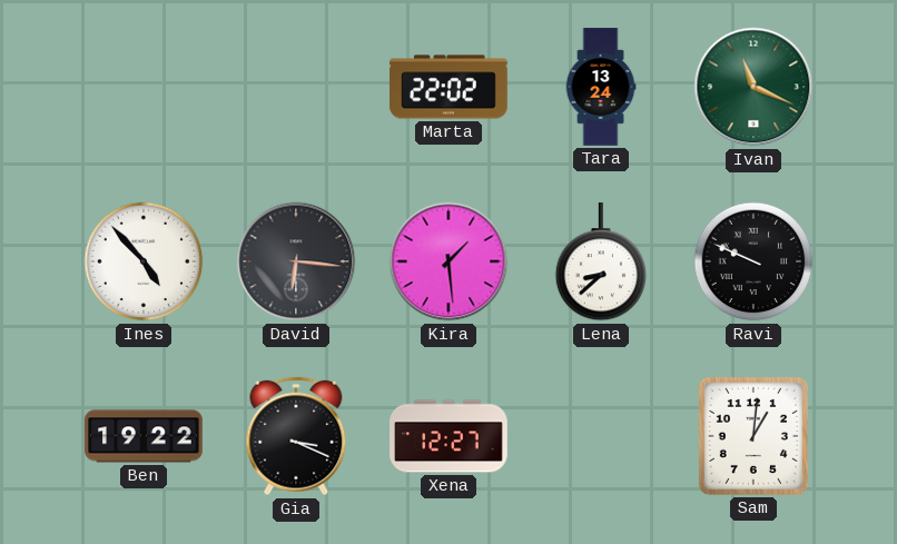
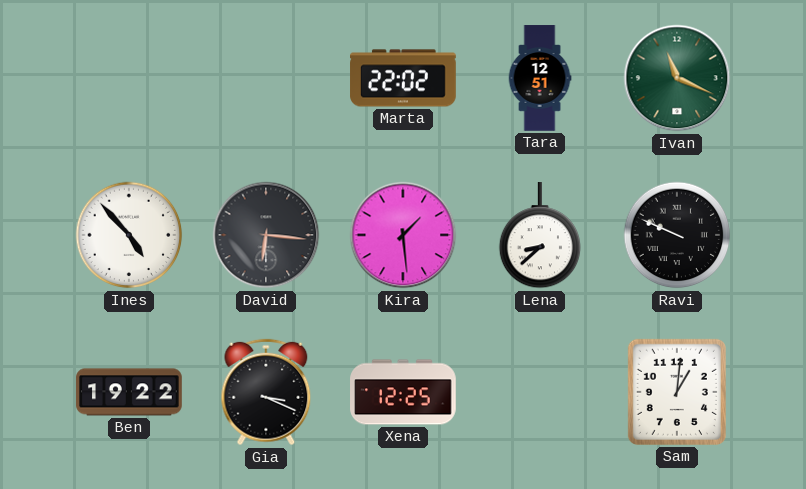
Tara: 13:24 -> 12:51
Xena: 12:27 -> 12:25
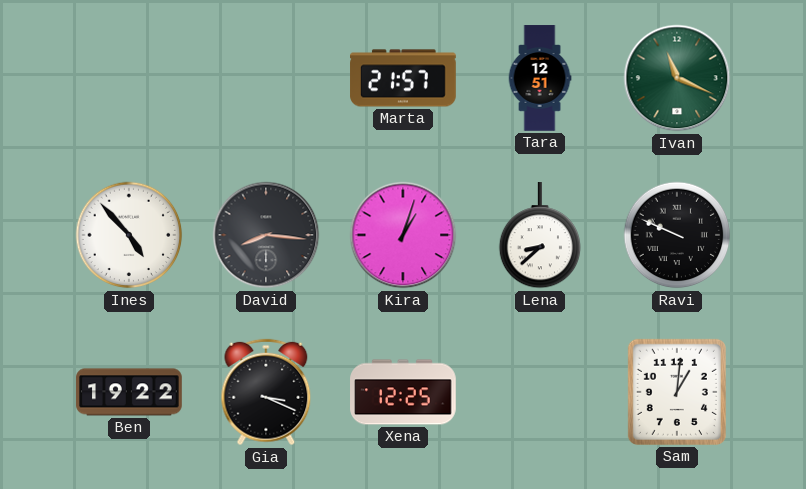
Marta: 22:02 -> 21:57
David: 6:16 -> 8:16
Kira: 1:29 -> 1:03
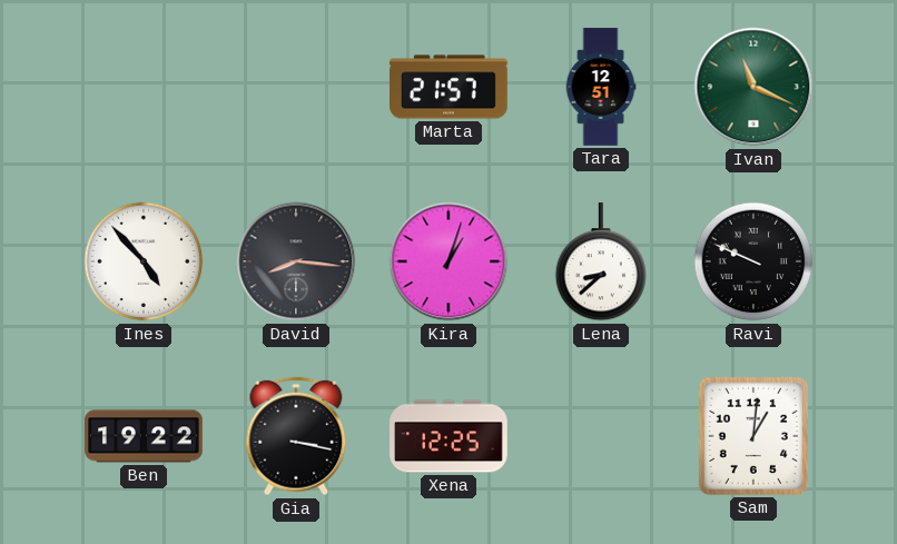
Gia: 3:19 -> 3:17
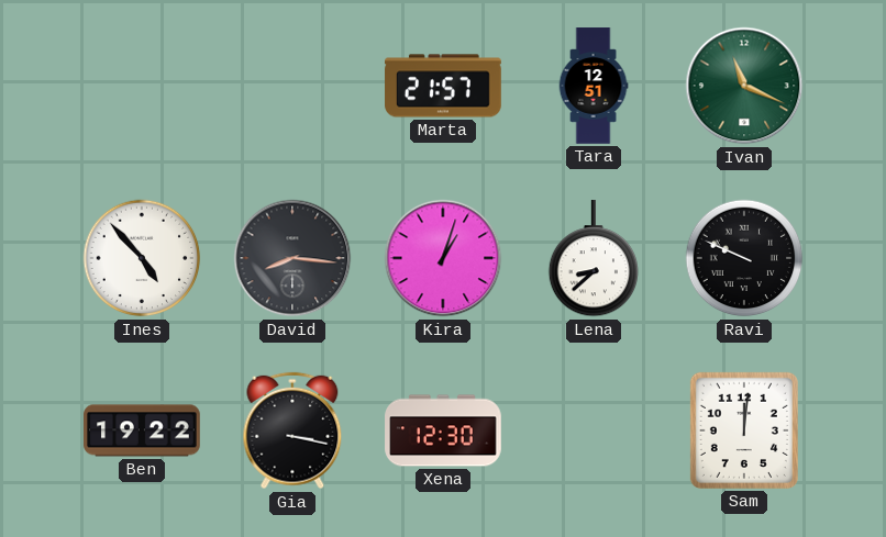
Xena: 12:25 -> 12:30
Sam: 1:01 -> 12:01
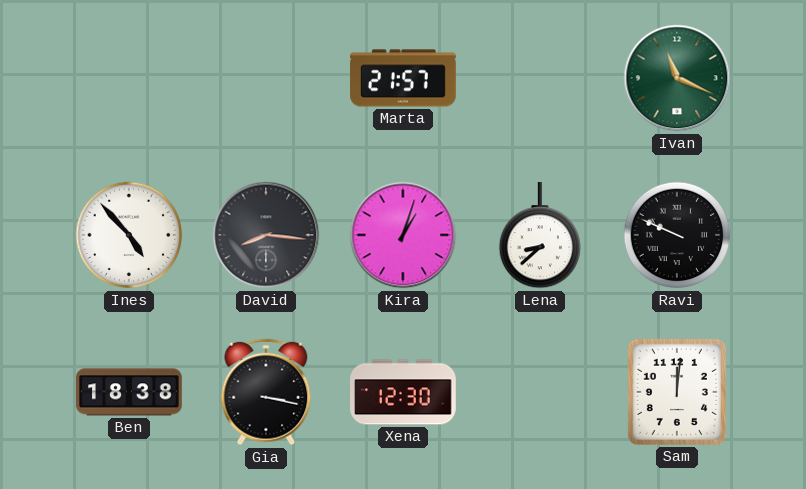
Tara: 12:51 -> none
Ben: 19:22 -> 18:38
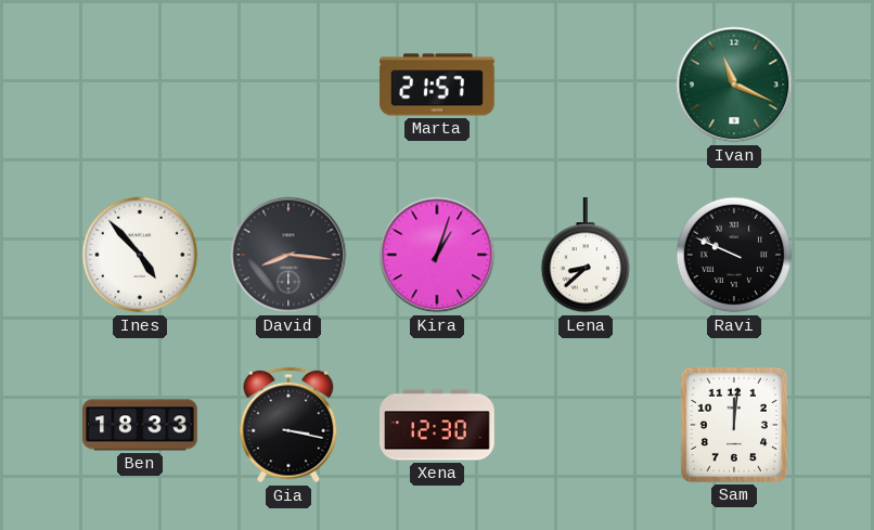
Ben: 18:38 -> 18:33
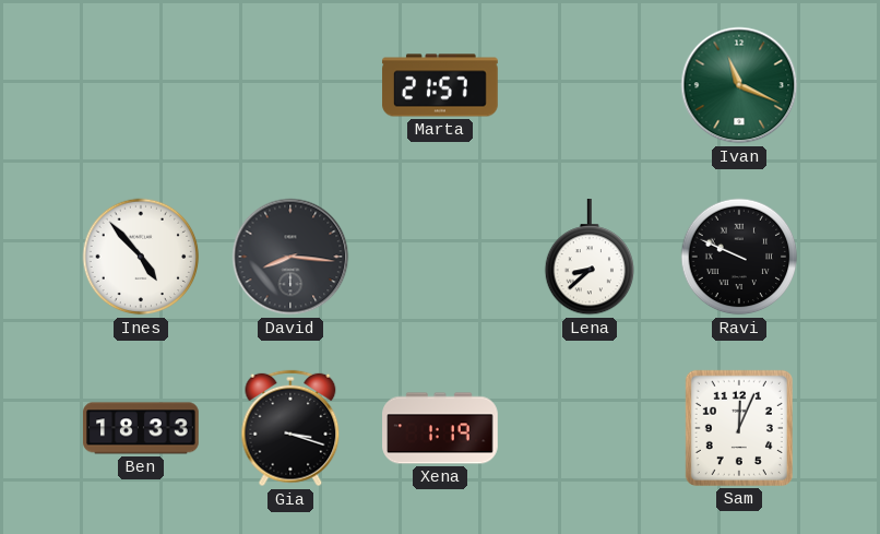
Kira: 1:03 -> none
Gia: 3:17 -> 3:18
Xena: 12:30 -> 1:19
Sam: 12:01 -> 12:04
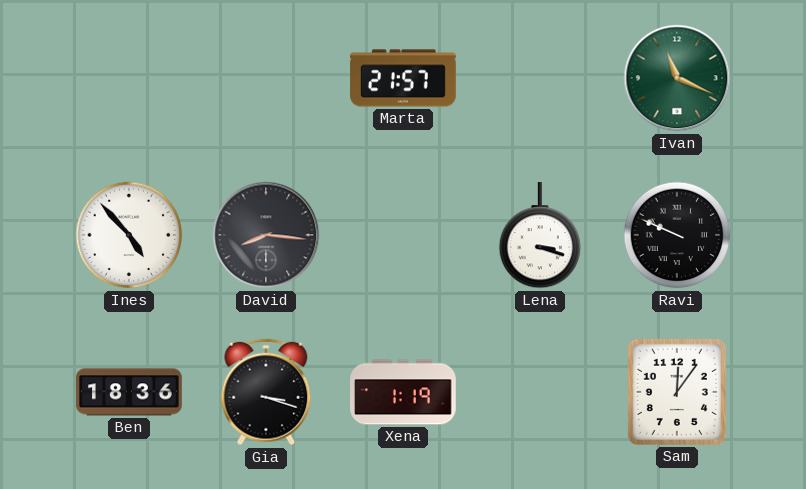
Lena: 8:38 -> 3:18
Ben: 18:33 -> 18:36
Sam: 12:04 -> 12:06
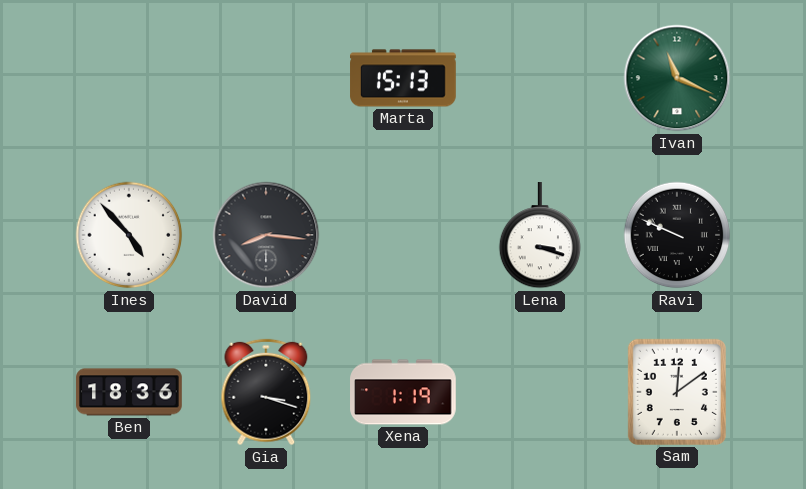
Marta: 21:57 -> 15:13
Sam: 12:06 -> 12:09
